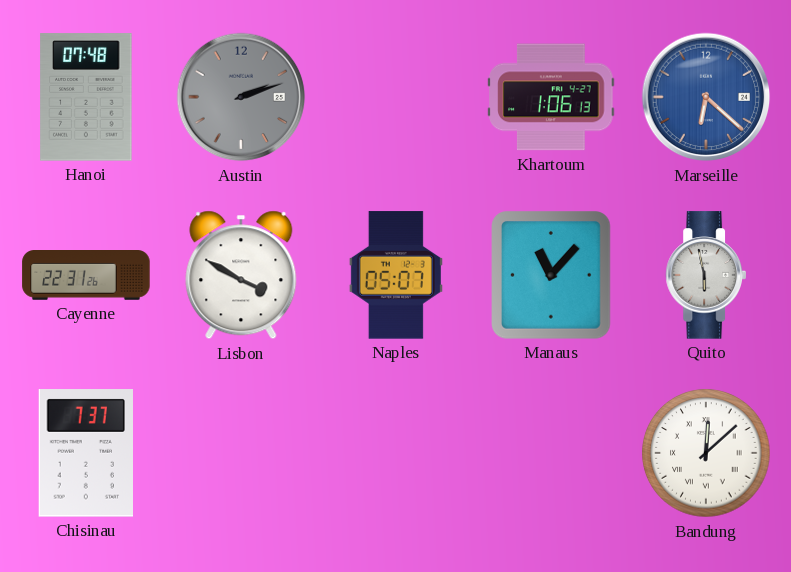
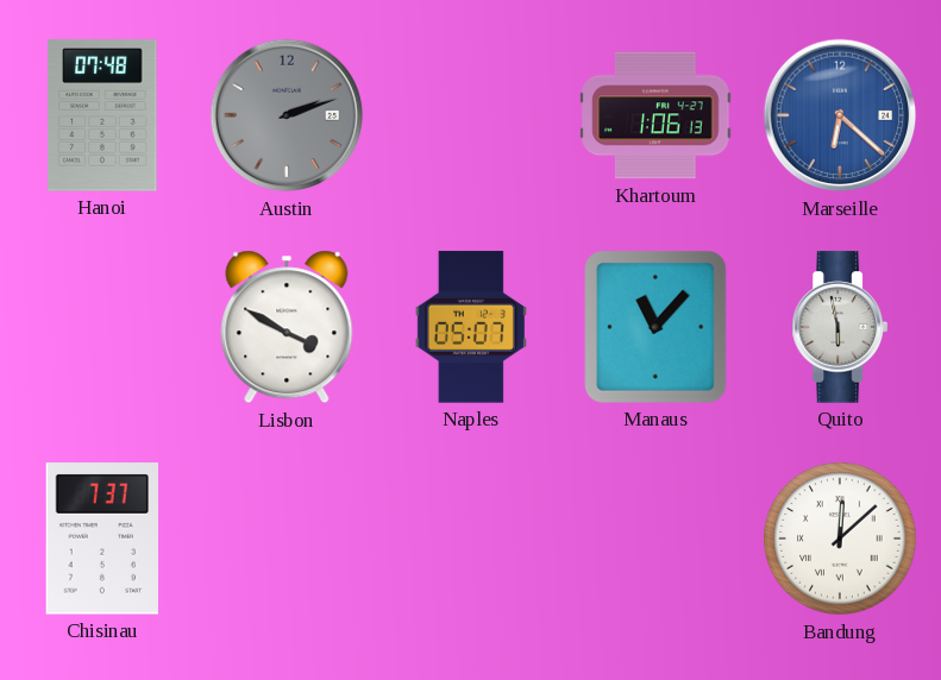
Cayenne: 22:31 -> none
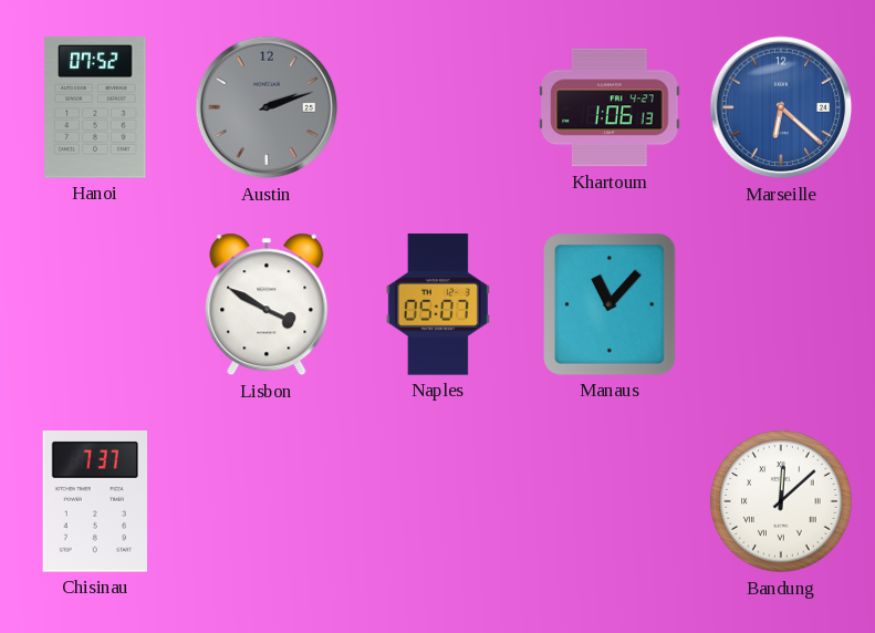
Hanoi: 07:48 -> 07:52
Quito: 5:58 -> none
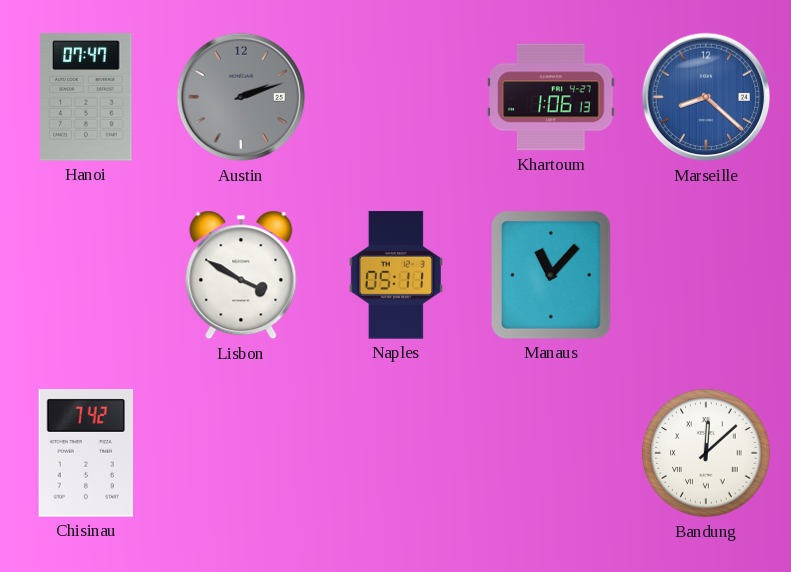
Hanoi: 07:52 -> 07:47
Marseille: 6:22 -> 8:22
Naples: 05:07 -> 05:11
Chisinau: 7:37 -> 7:42
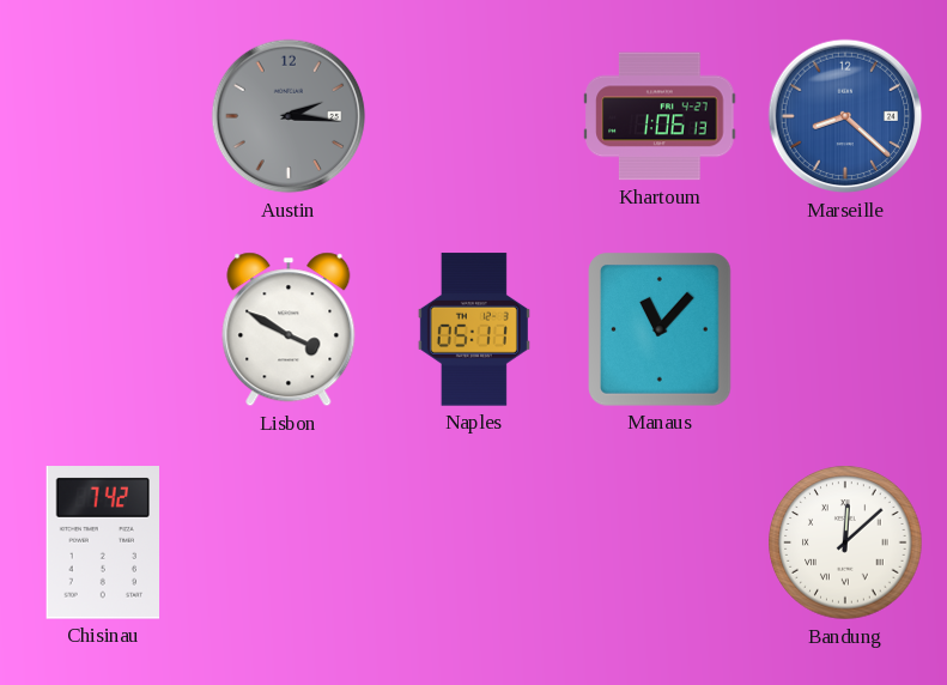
Hanoi: 07:47 -> none
Austin: 2:12 -> 2:16
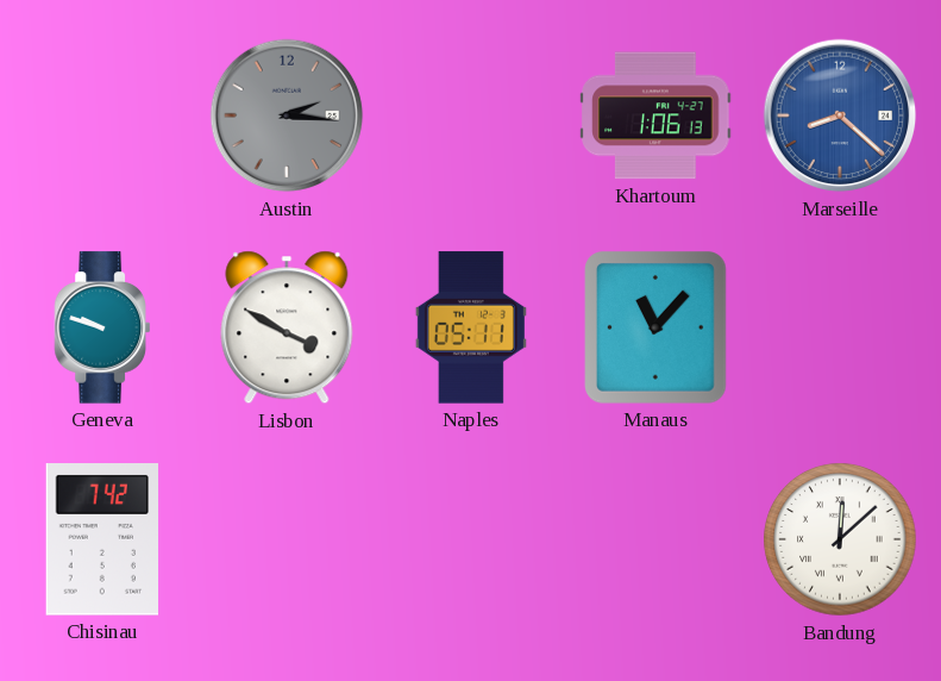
Geneva: none -> 9:48
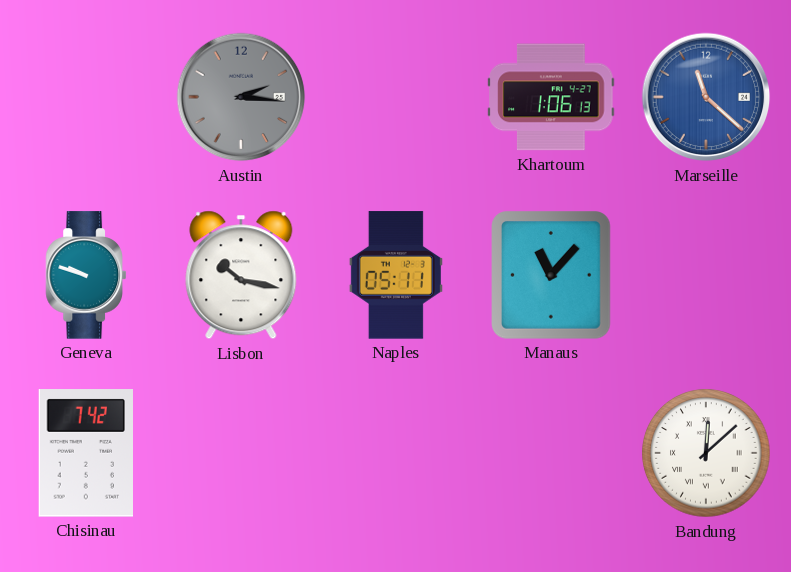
Marseille: 8:22 -> 11:22
Lisbon: 3:50 -> 10:17
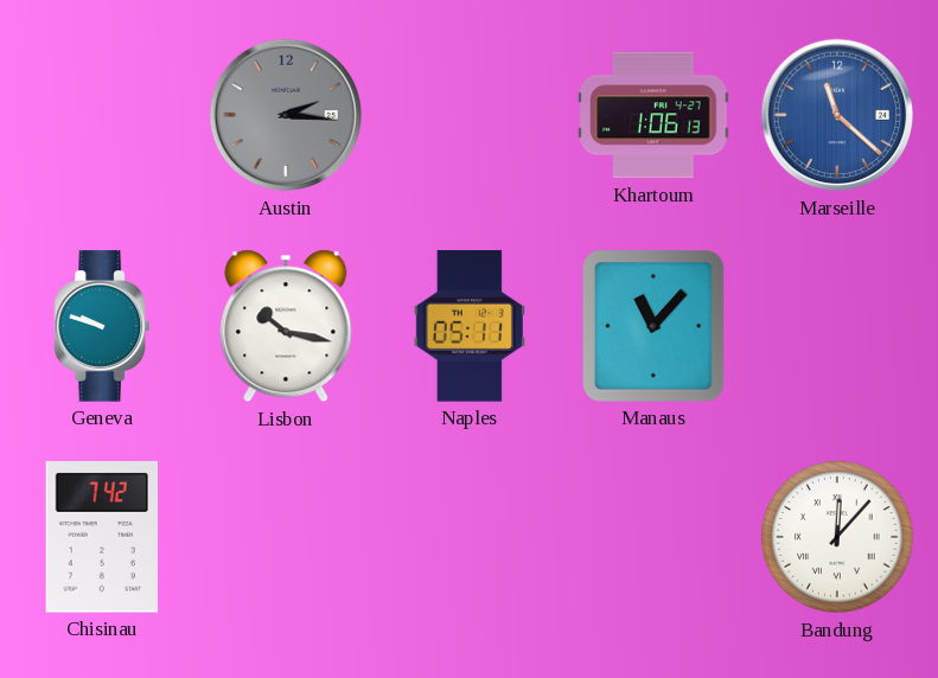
Bandung: 12:08 -> 12:07
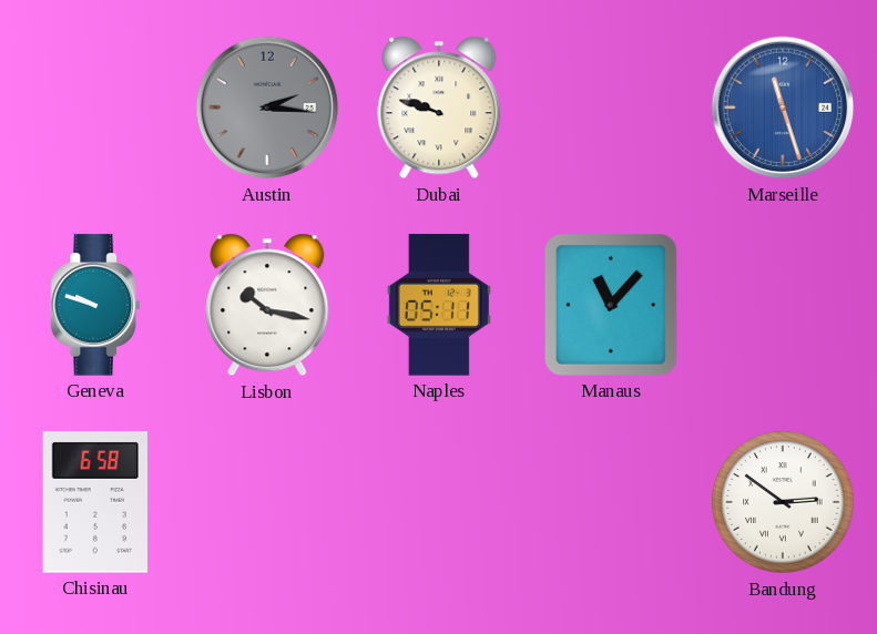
Dubai: none -> 9:48
Khartoum: 1:06 -> none
Marseille: 11:22 -> 11:27
Chisinau: 7:42 -> 6:58
Bandung: 12:07 -> 2:51
